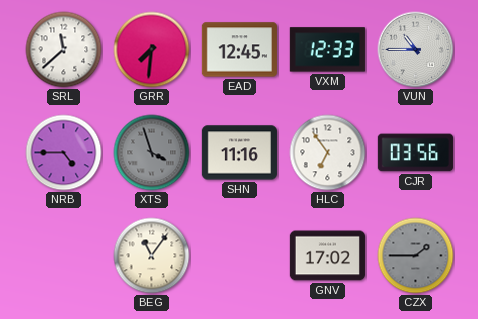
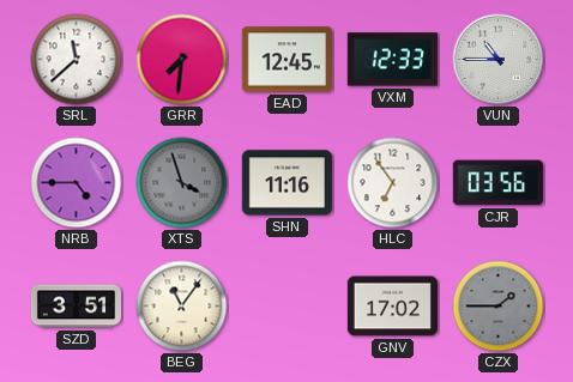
SZD: none -> 3:51
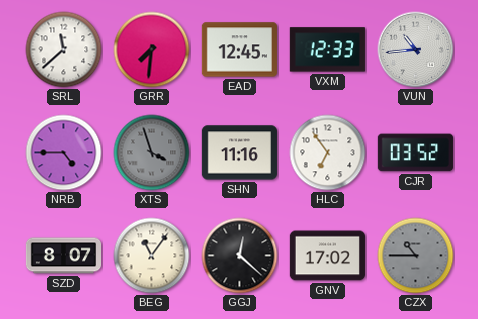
VUN: 10:45 -> 10:44
CJR: 03:56 -> 03:52
SZD: 3:51 -> 8:07
GGJ: none -> 12:22
CZX: 1:45 -> 10:45
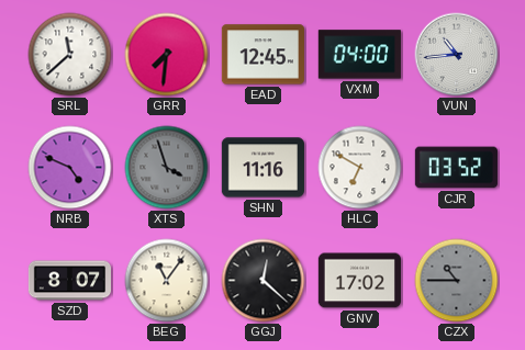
VXM: 12:33 -> 04:00
NRB: 4:45 -> 4:49
HLC: 6:54 -> 6:50
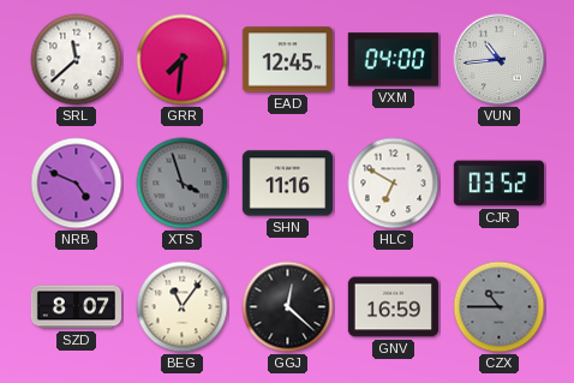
GNV: 17:02 -> 16:59
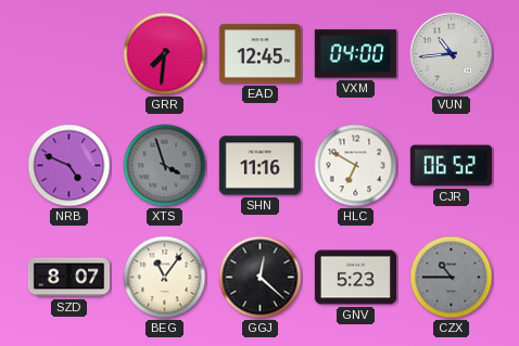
SRL: 11:38 -> none
CJR: 03:52 -> 06:52
GNV: 16:59 -> 5:23
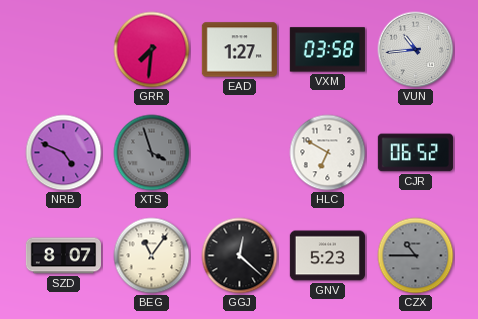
EAD: 12:45 -> 1:27
VXM: 04:00 -> 03:58
SHN: 11:16 -> none
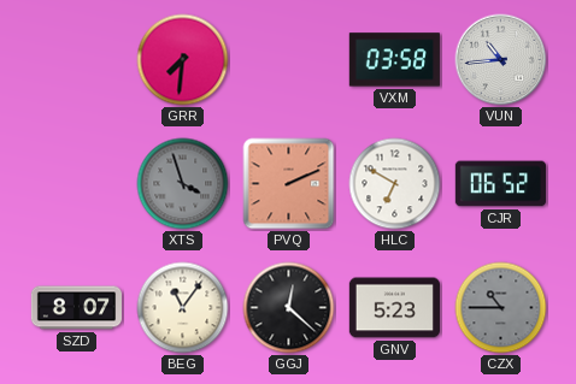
EAD: 1:27 -> none
NRB: 4:49 -> none
PVQ: none -> 2:11
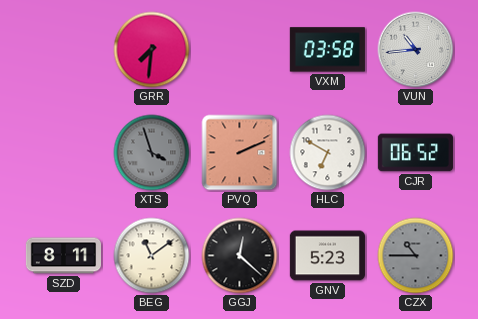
SZD: 8:07 -> 8:11
BEG: 11:06 -> 11:09
